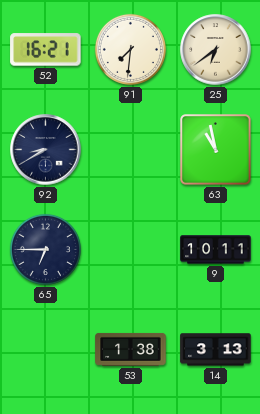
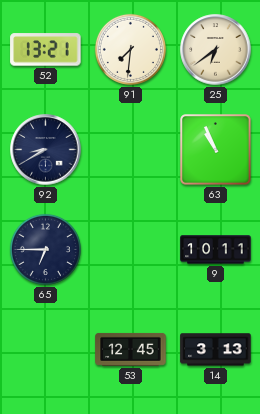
52: 16:21 -> 13:21
63: 10:58 -> 10:56
53: 1:38 -> 12:45
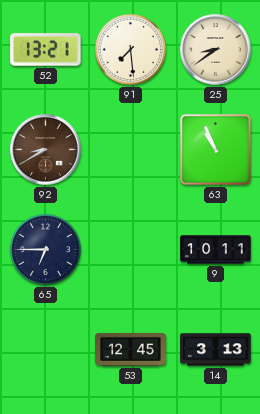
91: 7:31 -> 7:29
25: 6:39 -> 8:39
92 dial: navy -> brown
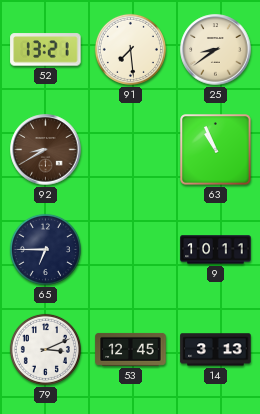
79: none -> 3:11
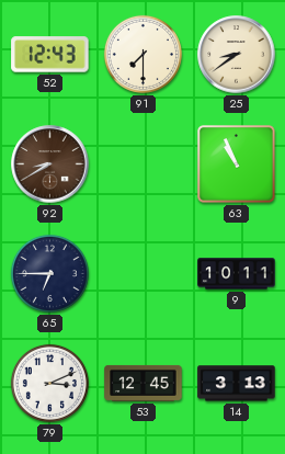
52: 13:21 -> 12:43
91: 7:29 -> 7:30
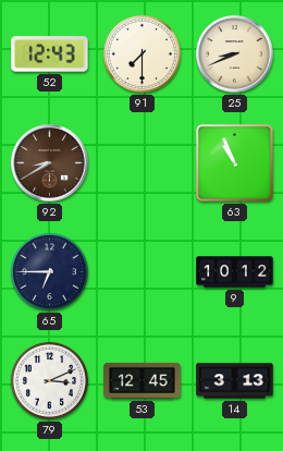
25: 8:39 -> 8:41
9: 10:11 -> 10:12
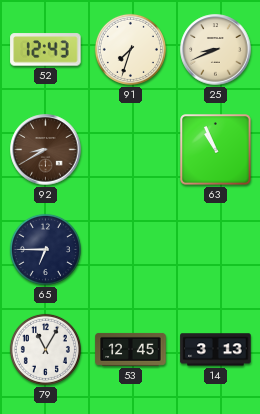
91: 7:30 -> 7:33
9: 10:12 -> none
79: 3:11 -> 11:05
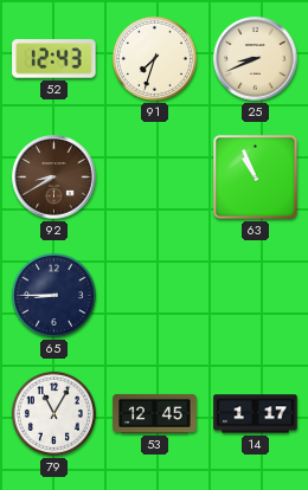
65: 6:45 -> 8:45
14: 3:13 -> 1:17
